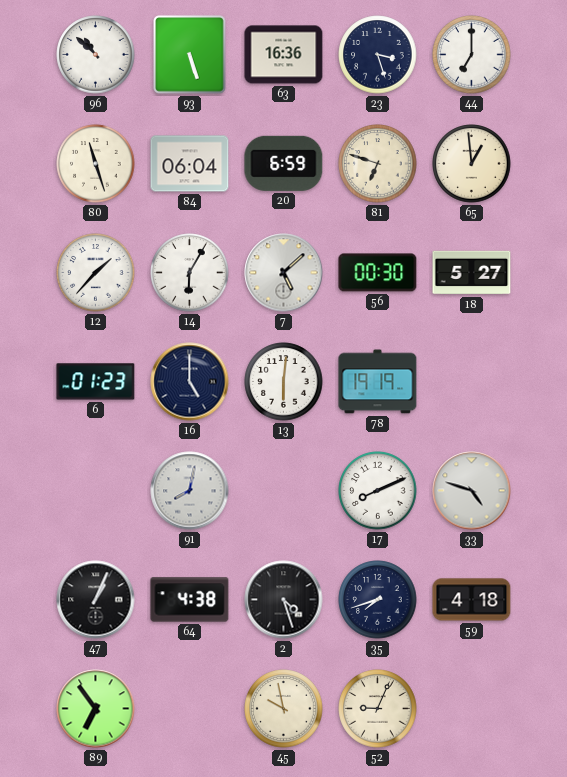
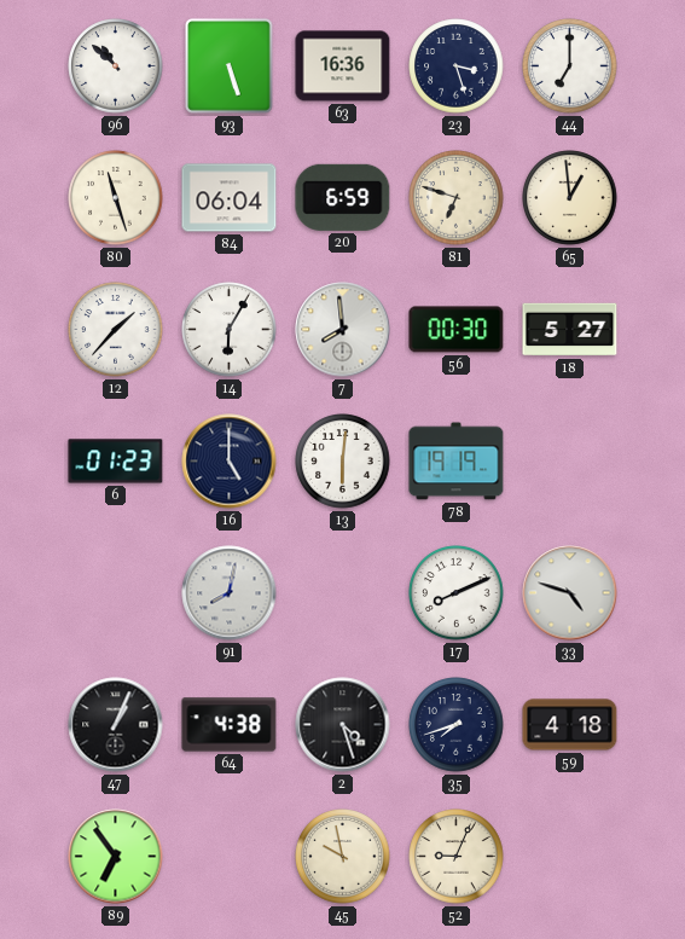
7: 5:08 -> 7:59
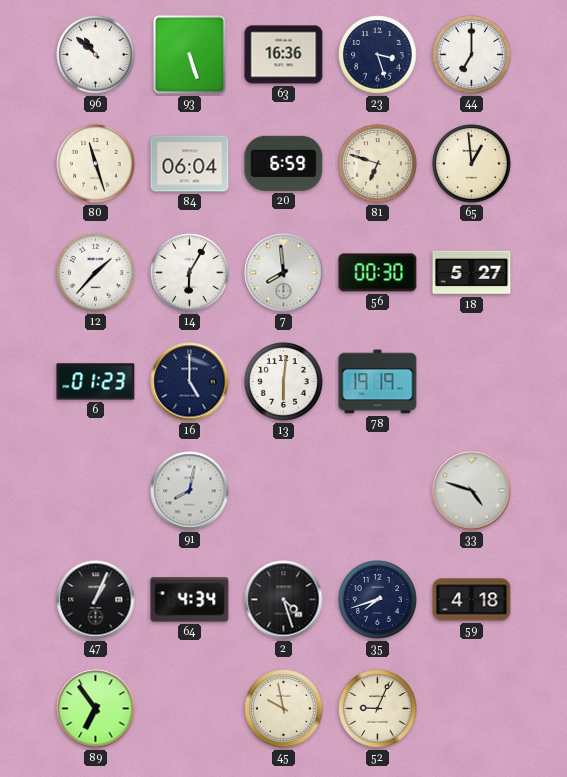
17: 8:11 -> none
64: 4:38 -> 4:34
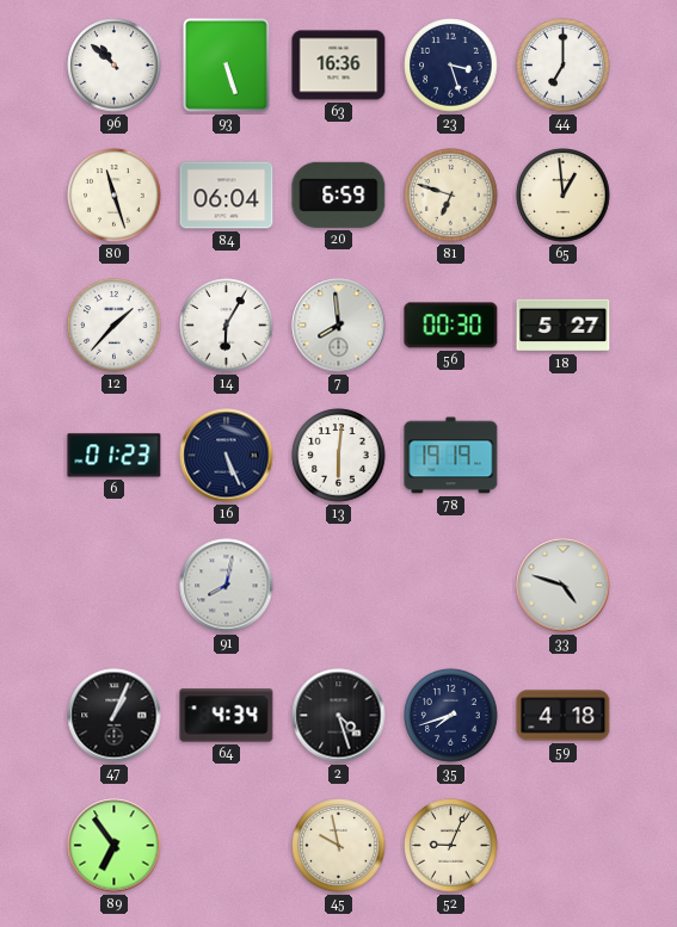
16: 5:00 -> 5:26
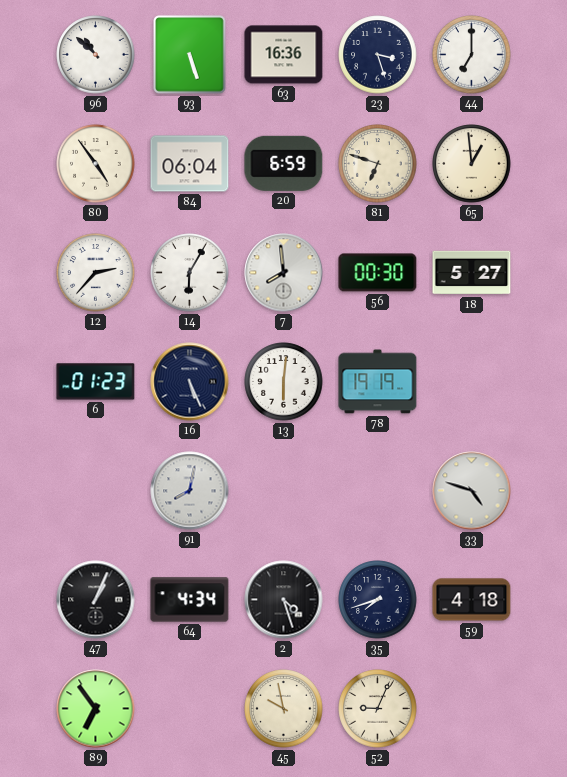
80: 11:27 -> 4:54
12: 1:37 -> 2:37
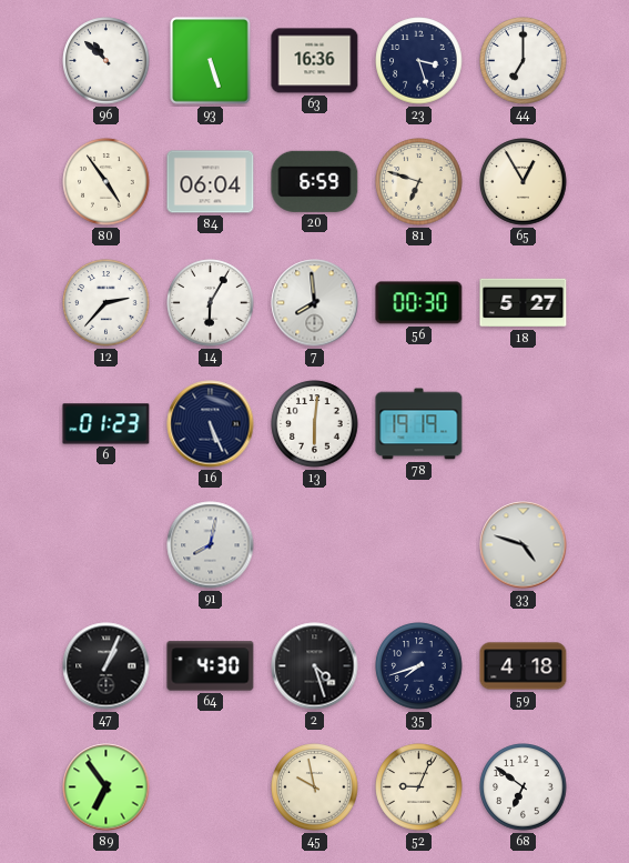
65: 12:59 -> 12:55
64: 4:34 -> 4:30
68: none -> 6:51
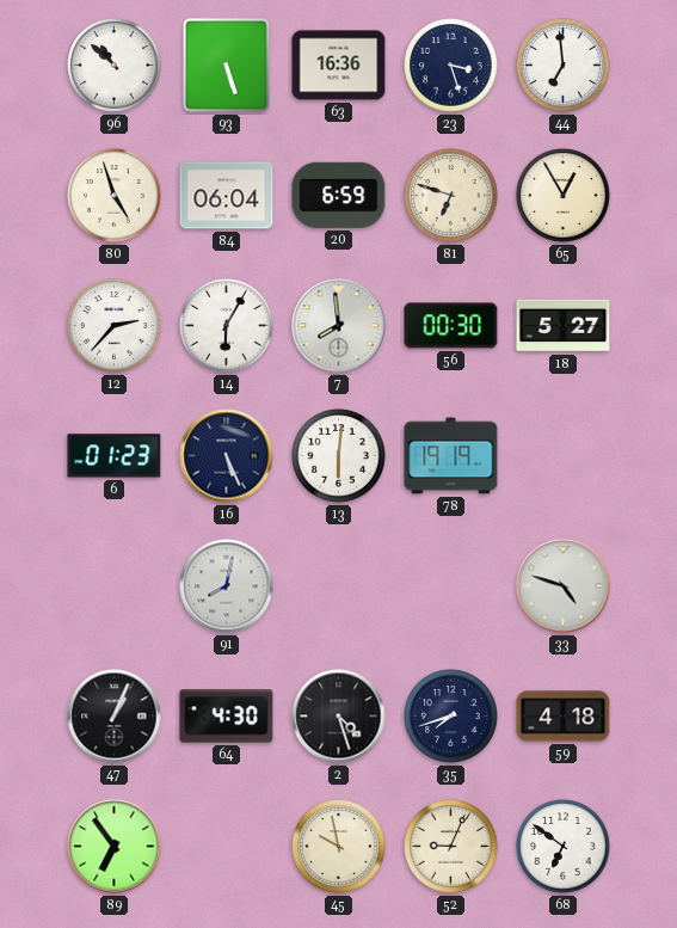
44: 7:00 -> 6:59
80: 4:54 -> 4:57
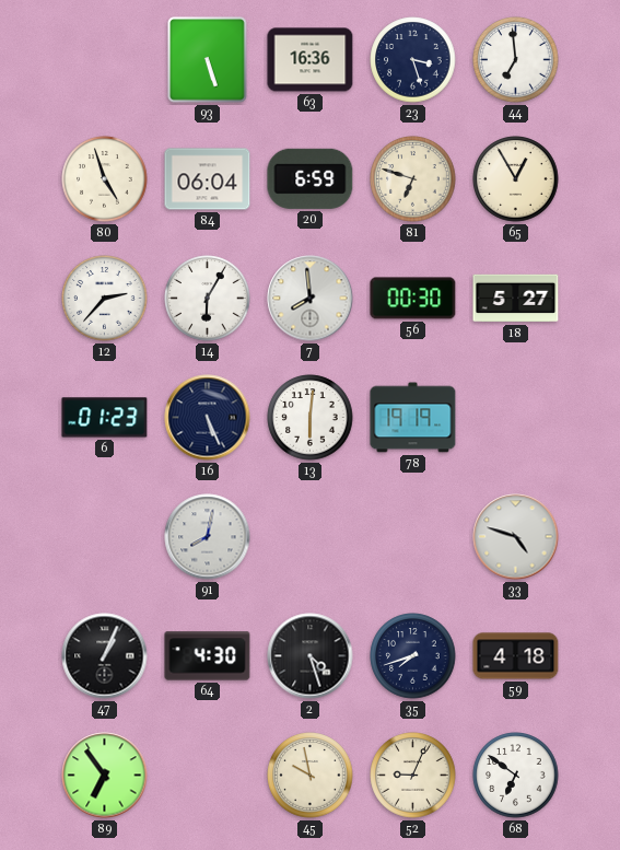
96: 10:52 -> none
